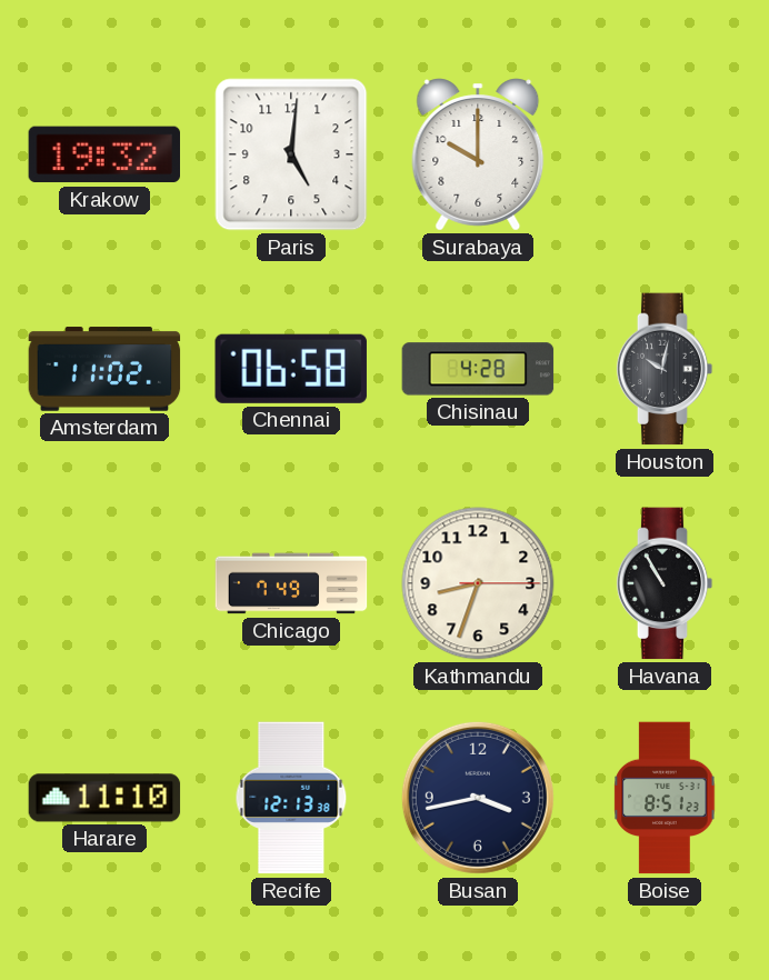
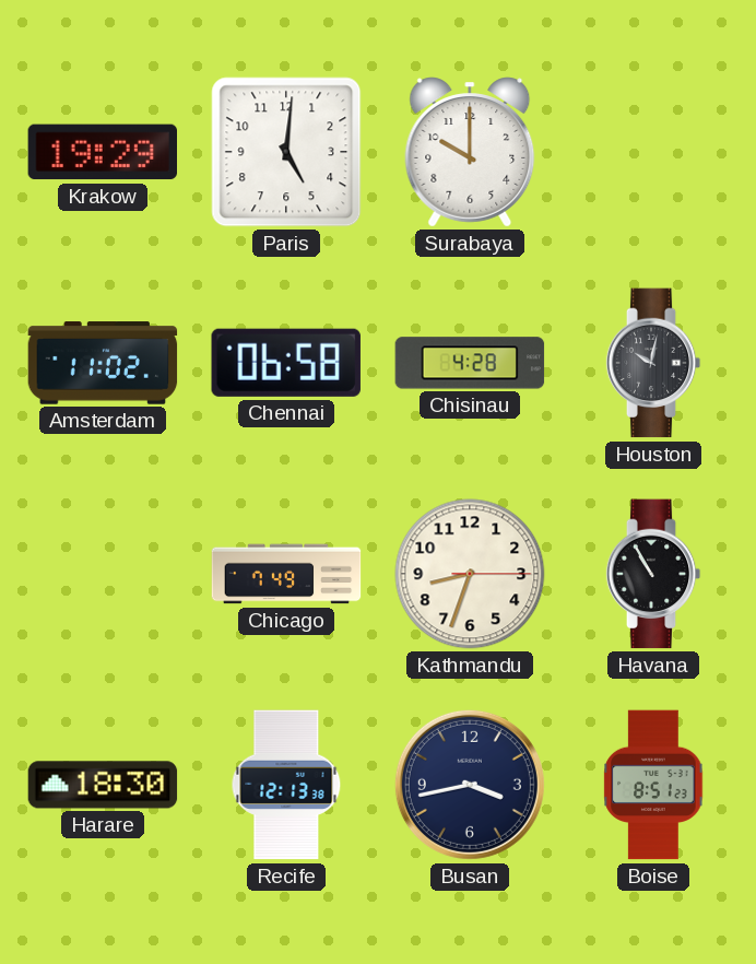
Krakow: 19:32 -> 19:29
Harare: 11:10 -> 18:30
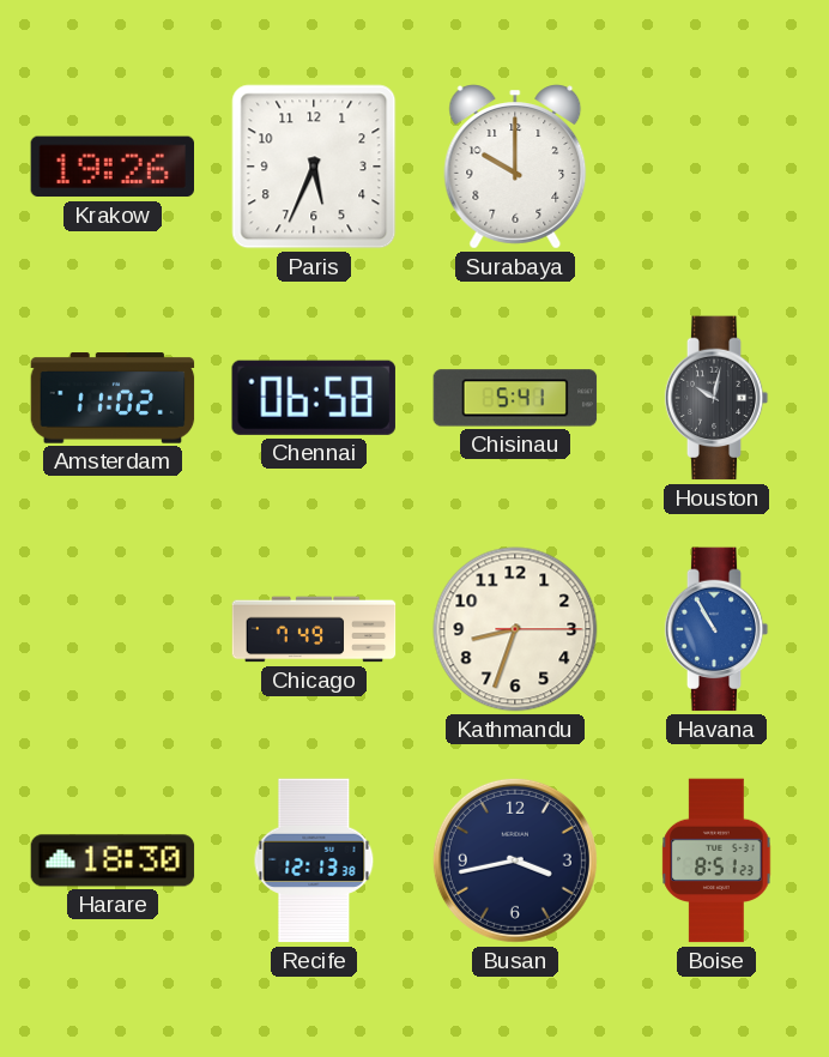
Krakow: 19:29 -> 19:26
Paris: 5:01 -> 5:34
Chisinau: 4:28 -> 5:41
Havana dial: black -> blue
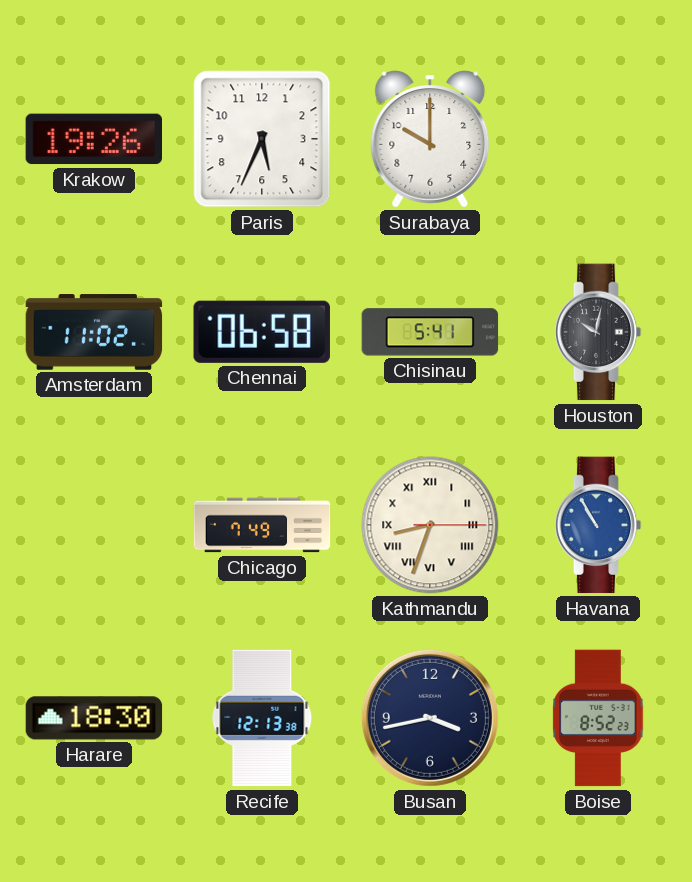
Kathmandu numerals: Arabic -> Roman
Boise: 8:51 -> 8:52
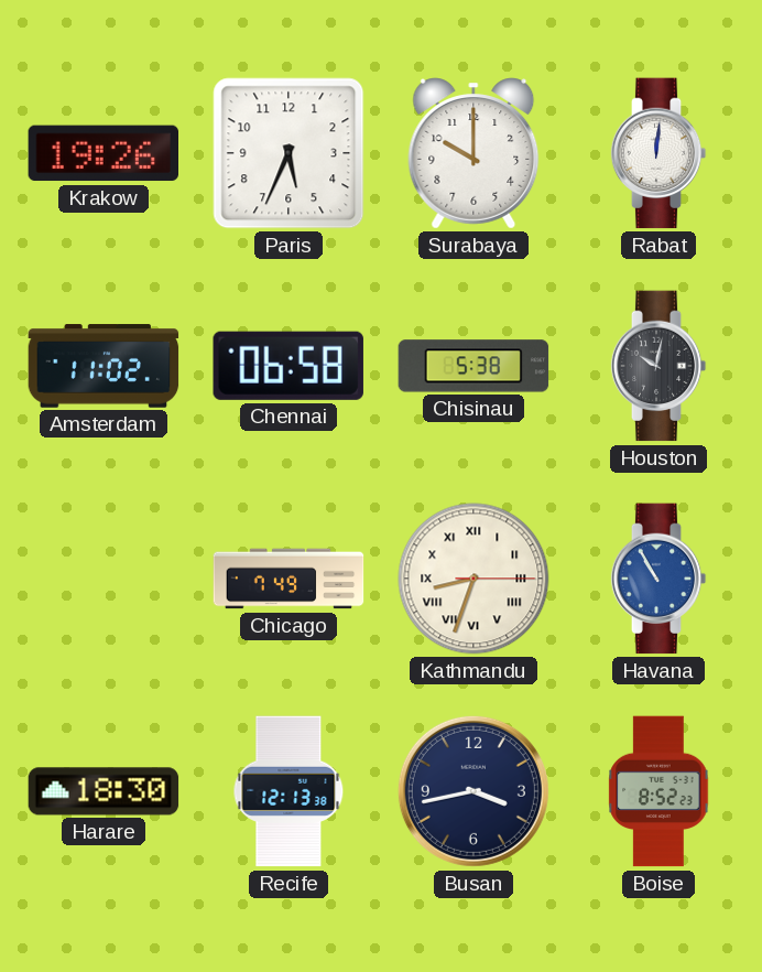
Rabat: none -> 12:01
Chisinau: 5:41 -> 5:38
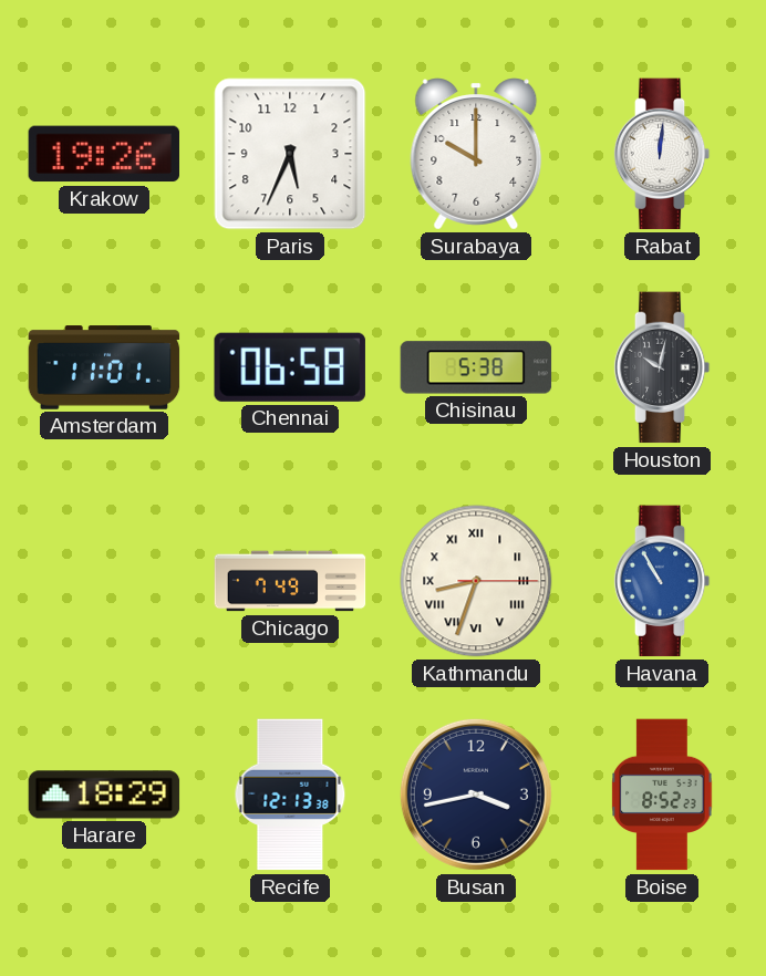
Amsterdam: 11:02 -> 11:01
Harare: 18:30 -> 18:29
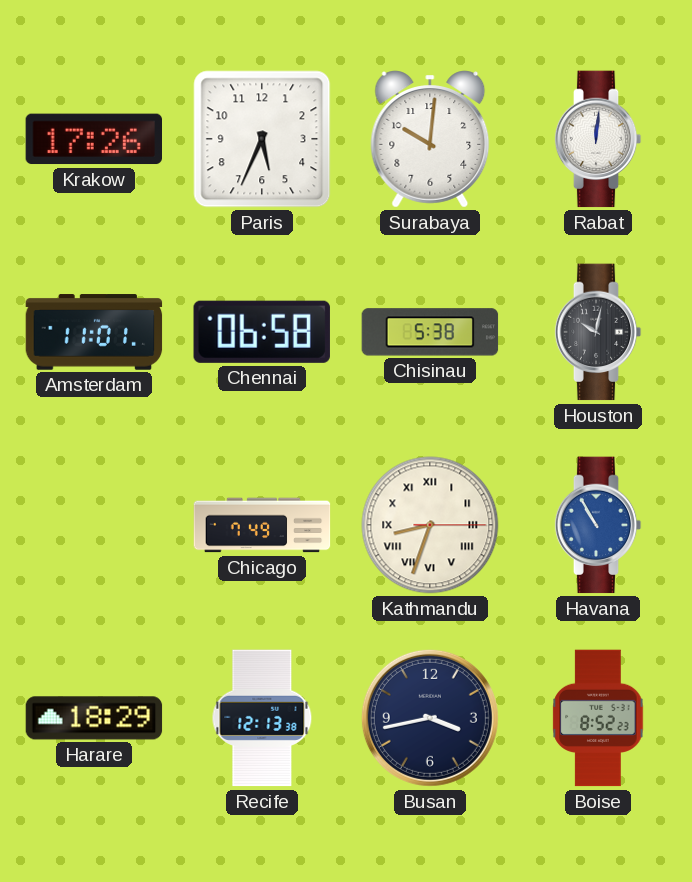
Krakow: 19:26 -> 17:26
Surabaya: 10:00 -> 10:01
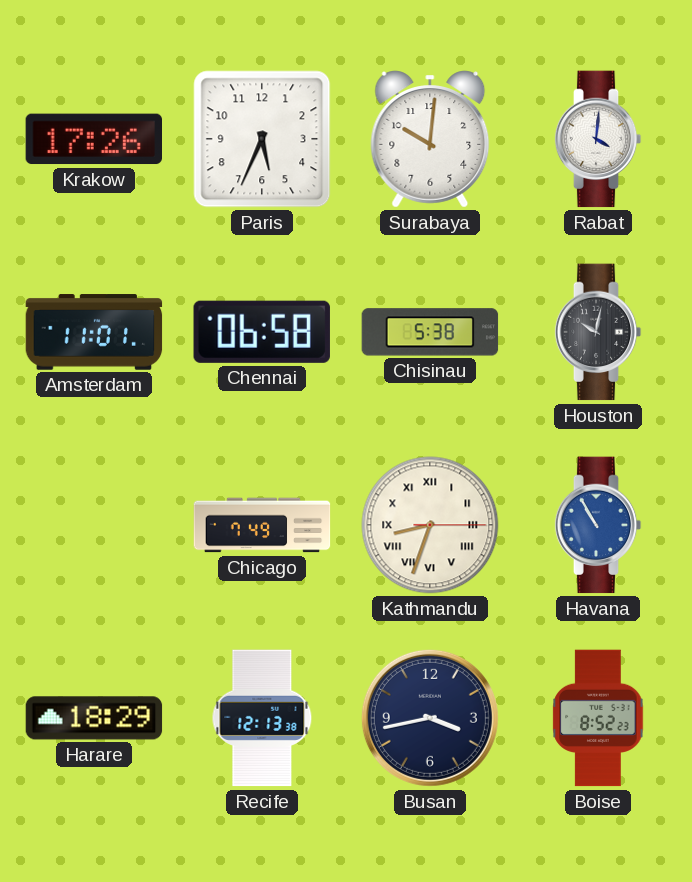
Rabat: 12:01 -> 4:01
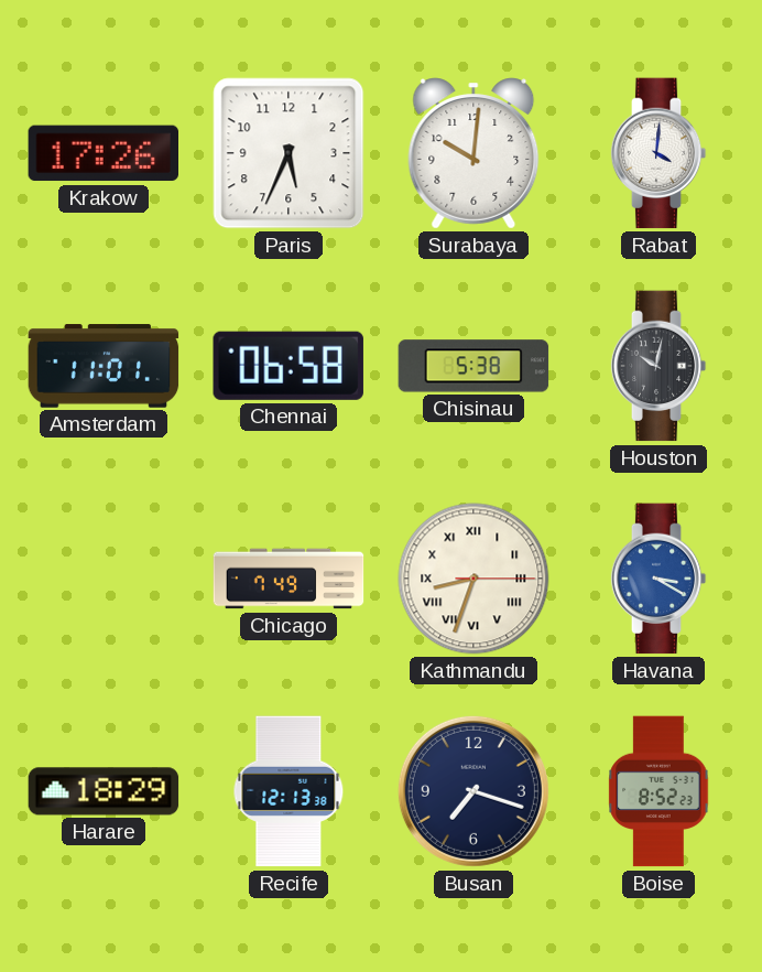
Havana: 10:55 -> 3:20
Busan: 3:43 -> 7:18
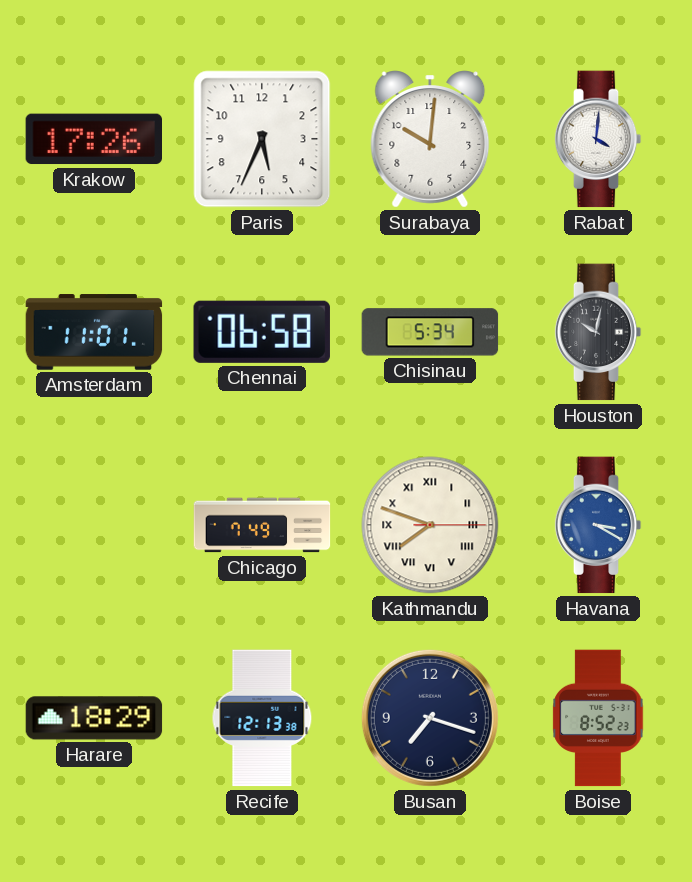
Chisinau: 5:38 -> 5:34
Kathmandu: 8:33 -> 7:48
